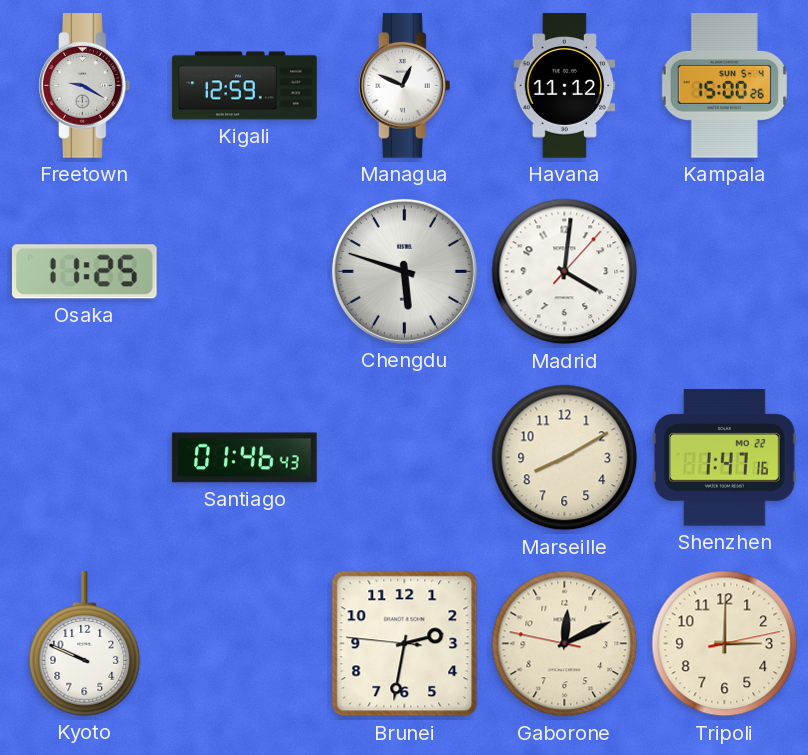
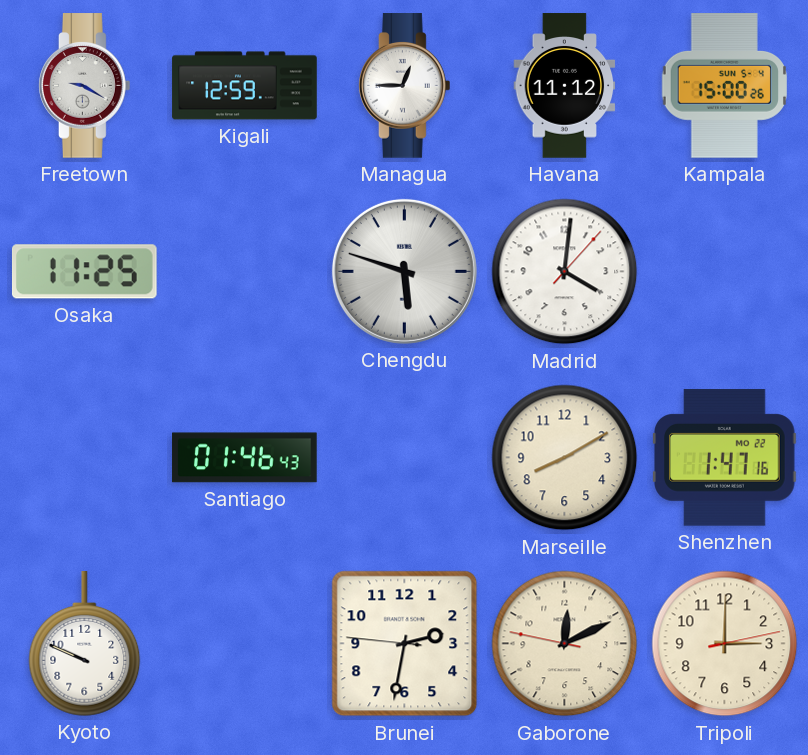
Managua: 12:49 -> 12:45
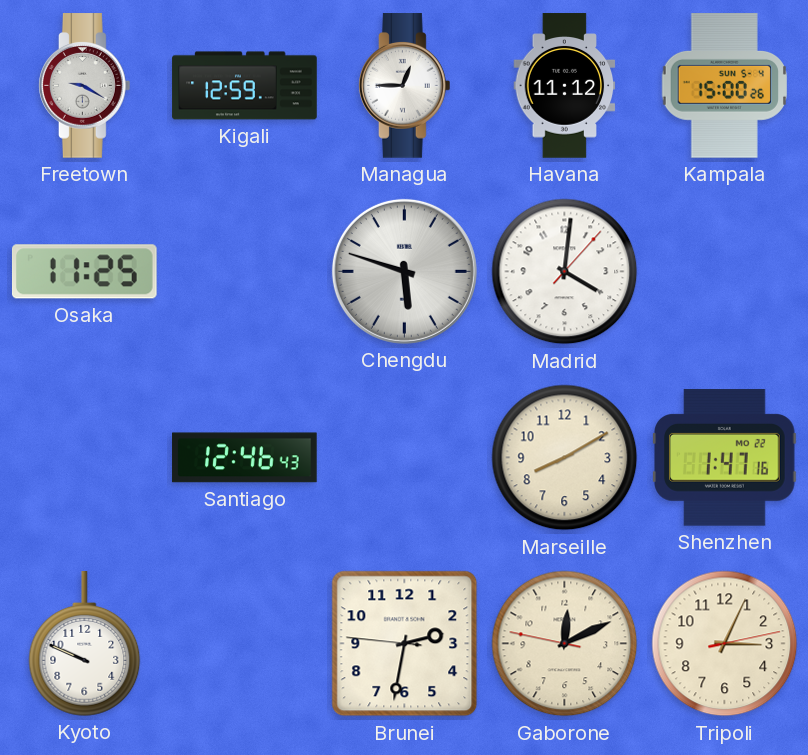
Santiago: 01:46 -> 12:46
Tripoli: 3:00 -> 3:04
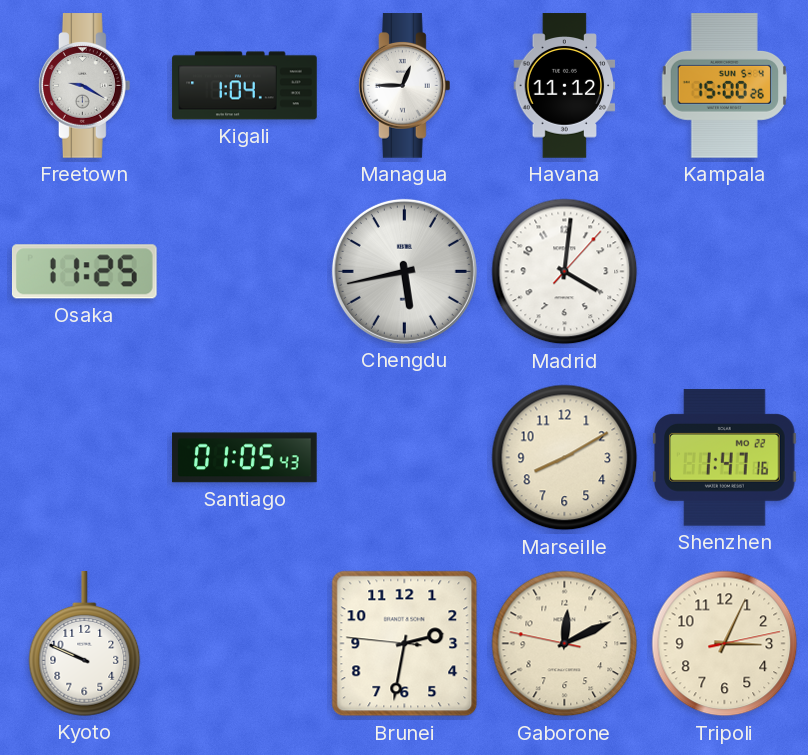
Kigali: 12:59 -> 1:04
Chengdu: 5:48 -> 5:43
Santiago: 12:46 -> 01:05
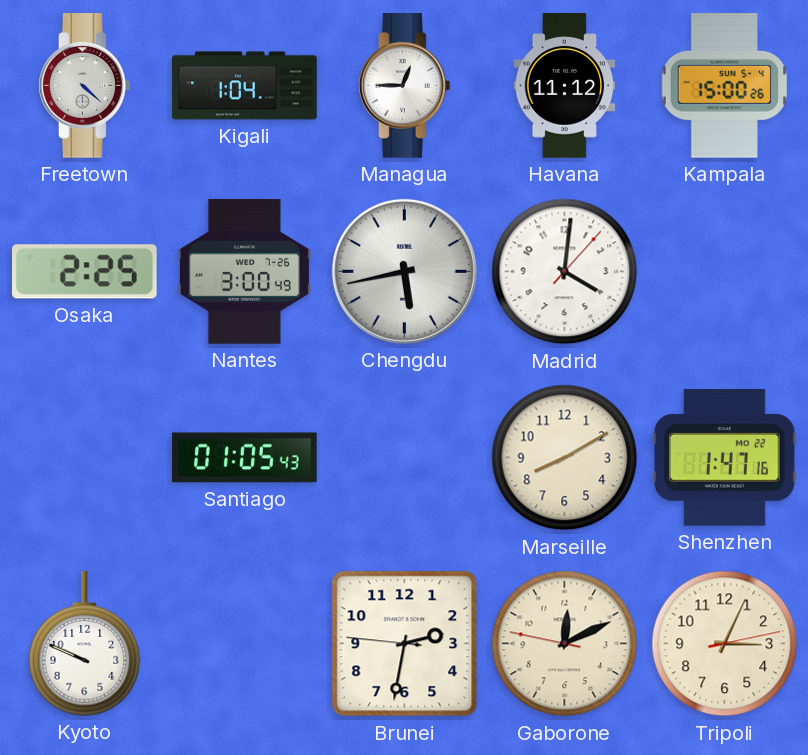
Freetown: 9:20 -> 4:22
Osaka: 11:25 -> 2:25
Nantes: none -> 3:00
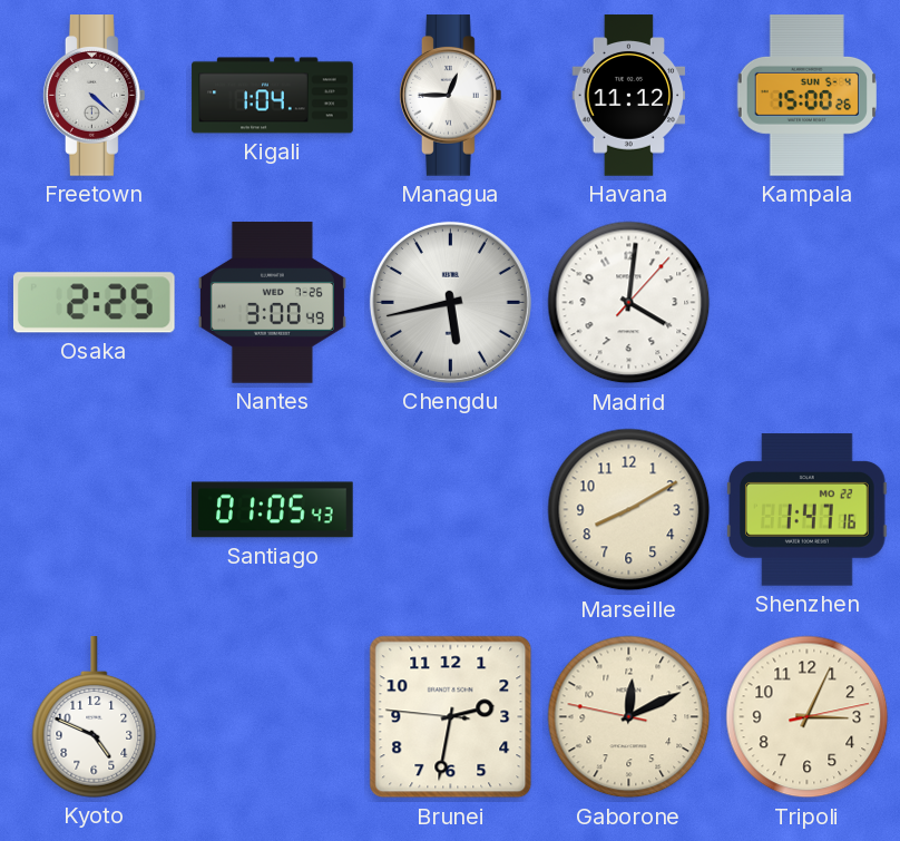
Kyoto: 9:49 -> 4:49
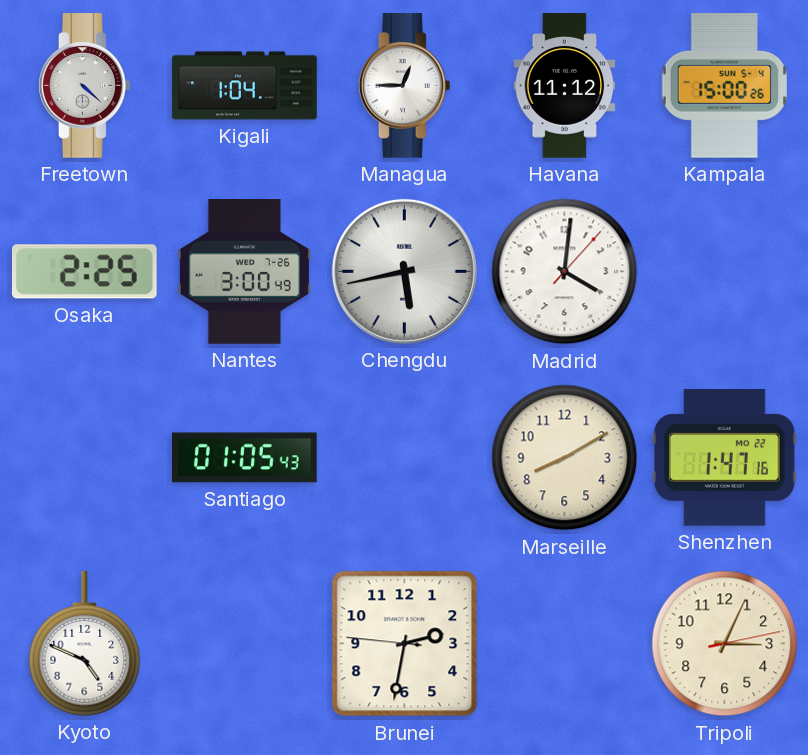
Gaborone: 12:10 -> none
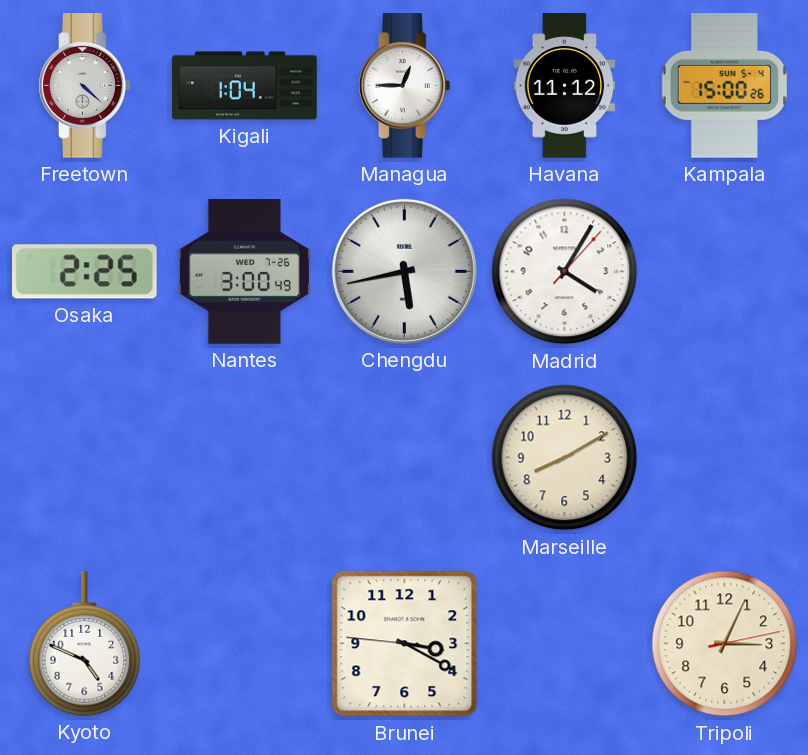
Madrid: 4:01 -> 4:05
Santiago: 01:05 -> none
Shenzhen: 1:47 -> none
Brunei: 2:31 -> 3:19
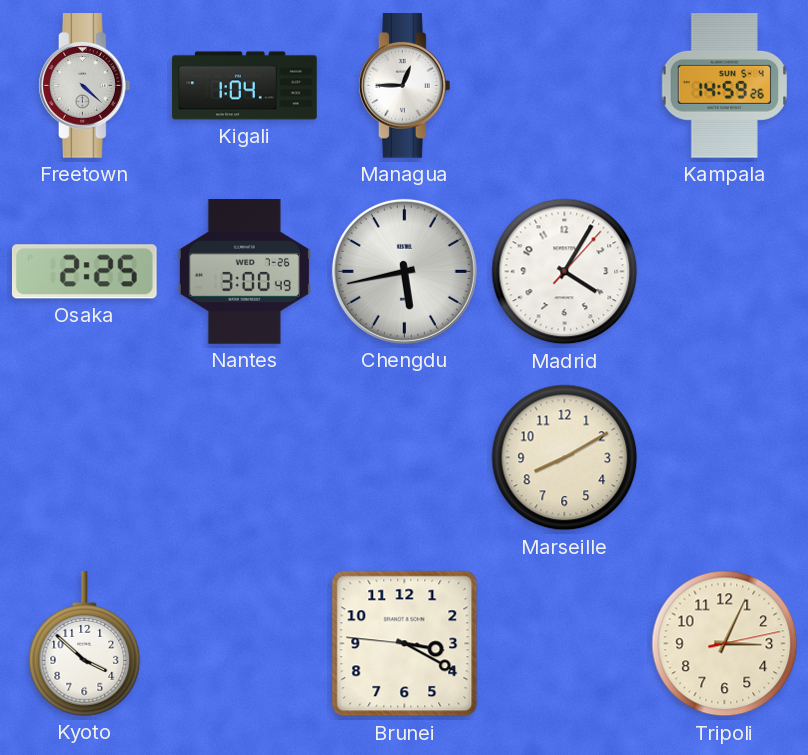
Havana: 11:12 -> none
Kampala: 15:00 -> 14:59
Kyoto: 4:49 -> 3:52
